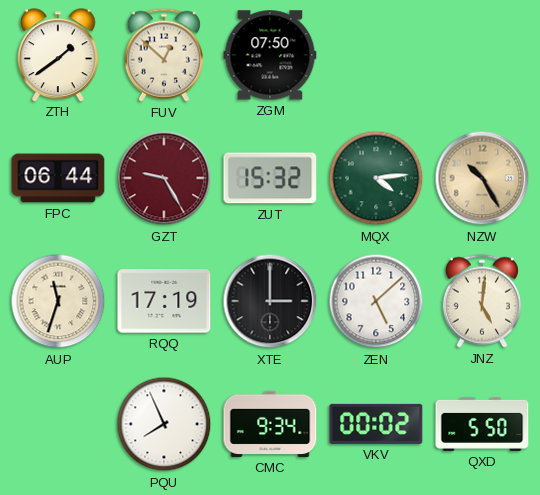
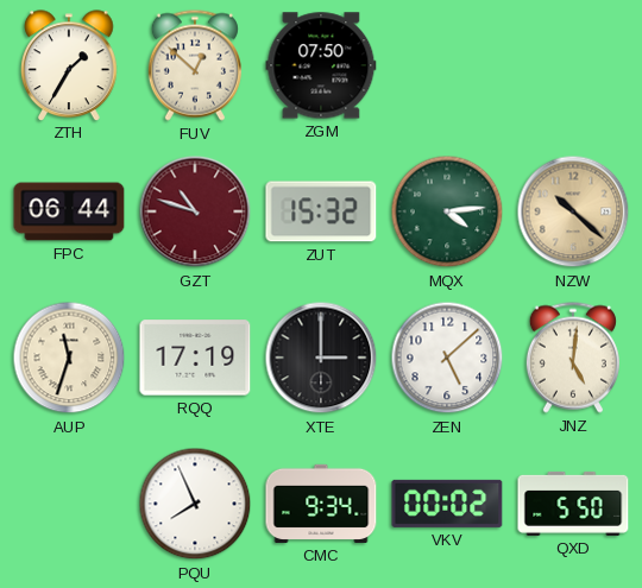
ZTH: 1:39 -> 1:35
GZT: 9:25 -> 10:48
NZW: 10:25 -> 10:22
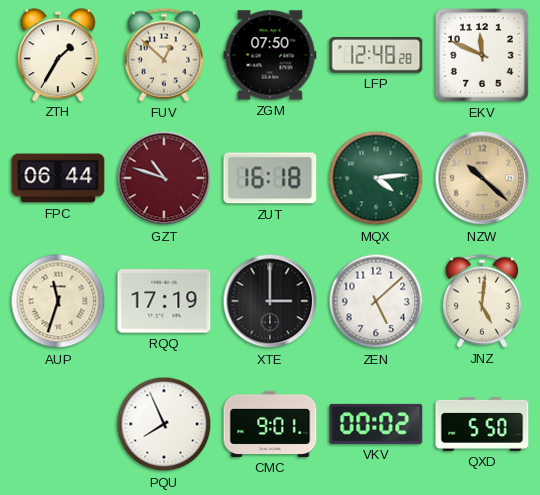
LFP: none -> 12:48
EKV: none -> 11:49
ZUT: 15:32 -> 16:18
CMC: 9:34 -> 9:01
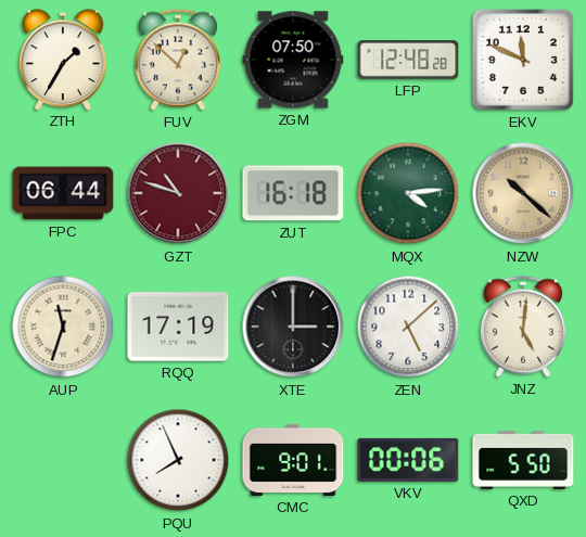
VKV: 00:02 -> 00:06
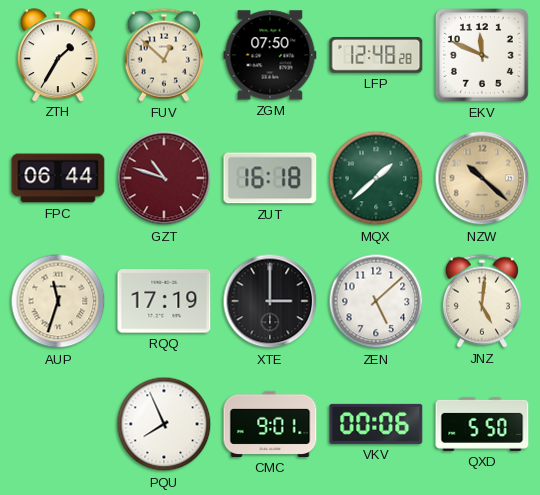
MQX: 4:14 -> 1:38
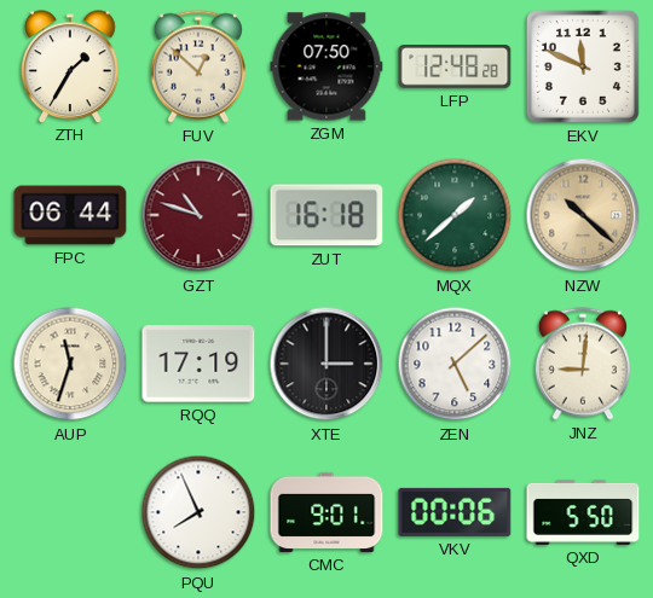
JNZ: 5:01 -> 9:01
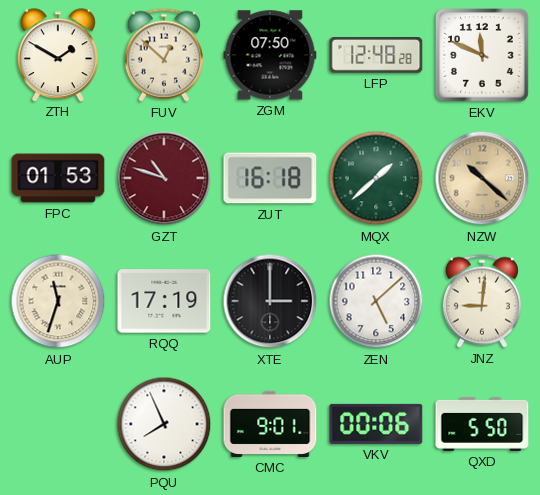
ZTH: 1:35 -> 1:50
FPC: 06:44 -> 01:53
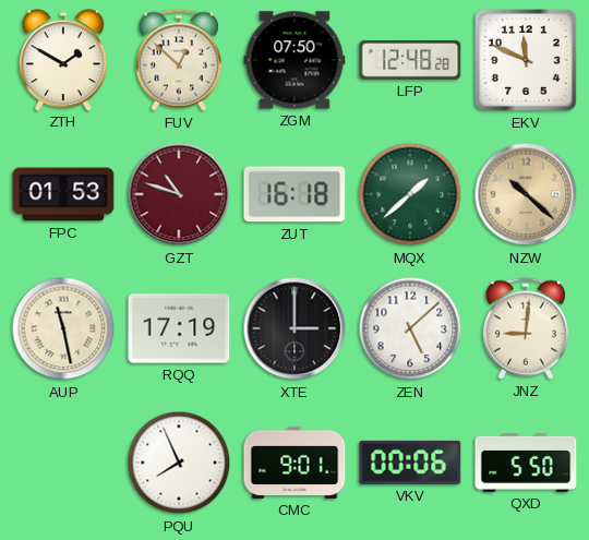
AUP: 11:33 -> 11:28
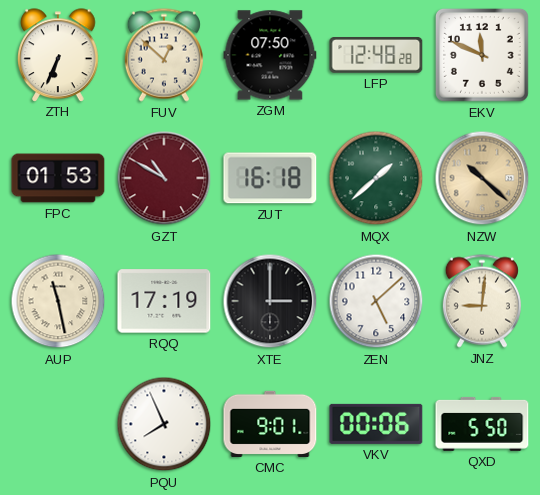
ZTH: 1:50 -> 6:34
GZT: 10:48 -> 10:50
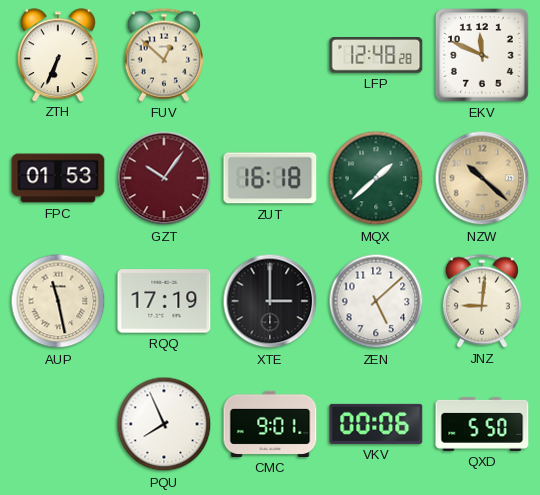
ZGM: 07:50 -> none
GZT: 10:50 -> 10:06
